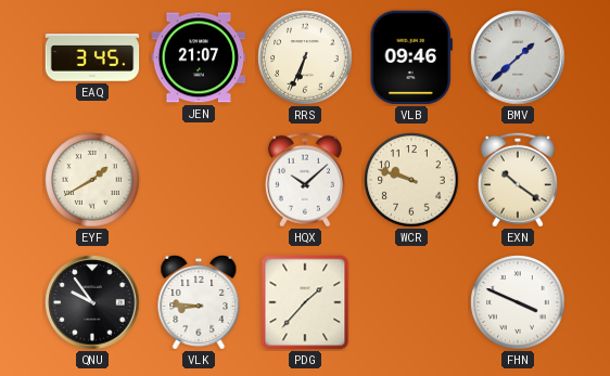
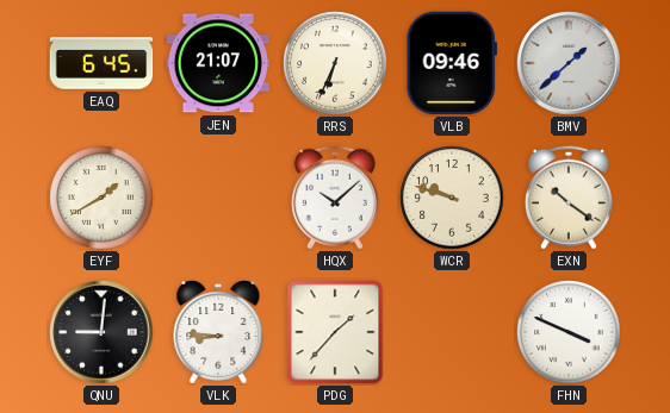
EAQ: 3:45 -> 6:45
QNU: 9:54 -> 9:01
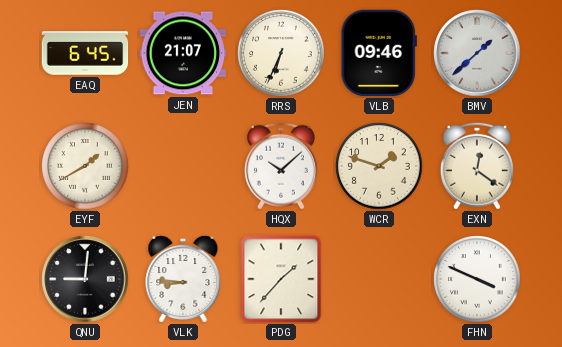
WCR: 9:48 -> 1:48
EXN: 10:21 -> 12:21
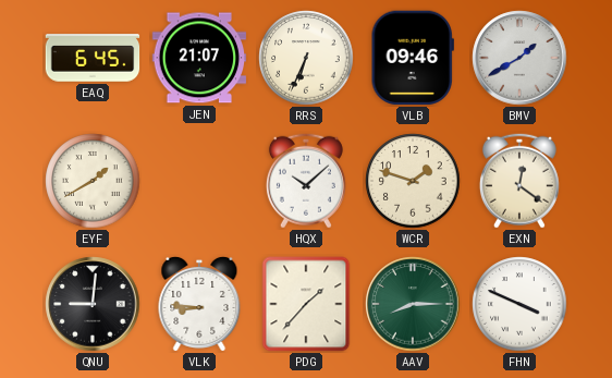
BMV: 1:38 -> 1:40
AAV: none -> 8:15
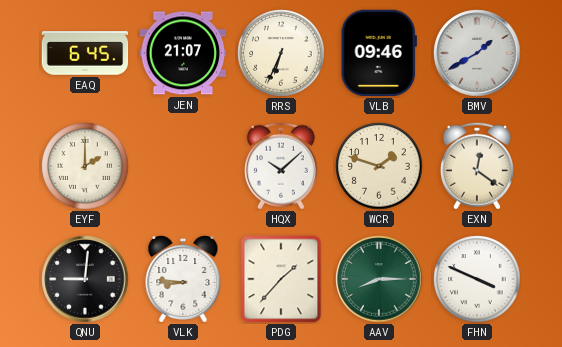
EYF: 1:40 -> 2:00
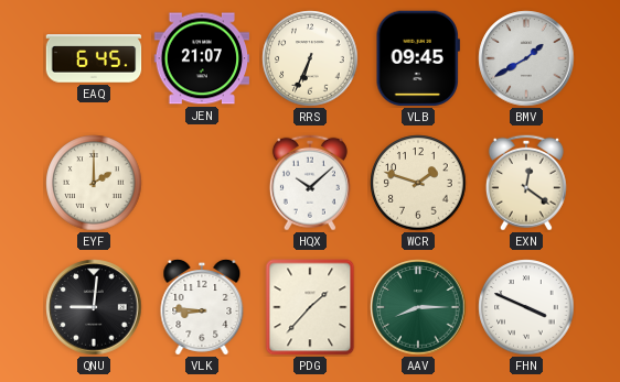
VLB: 09:46 -> 09:45
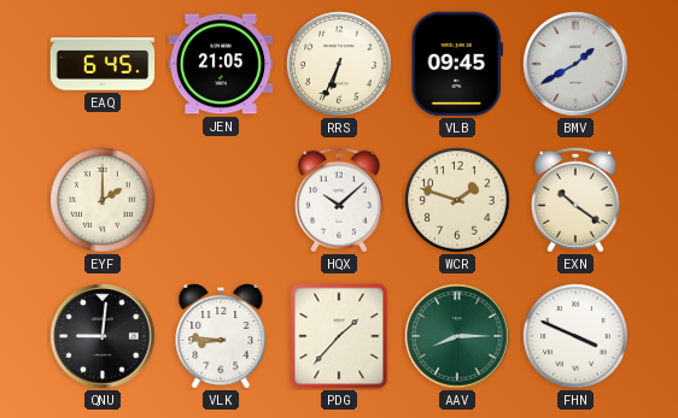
JEN: 21:07 -> 21:05
EXN: 12:21 -> 10:21
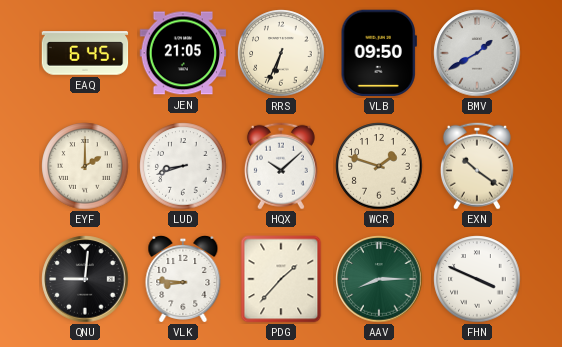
VLB: 09:45 -> 09:50
LUD: none -> 8:42
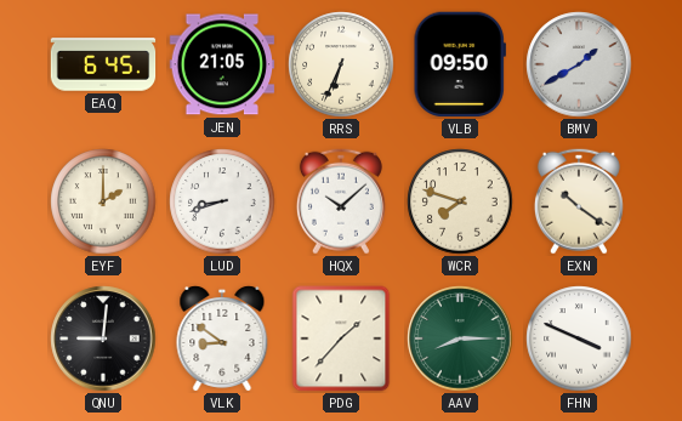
WCR: 1:48 -> 7:48
VLK: 8:46 -> 8:51
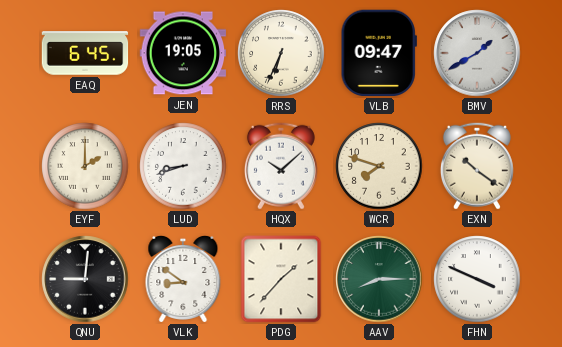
JEN: 21:05 -> 19:05
VLB: 09:50 -> 09:47
